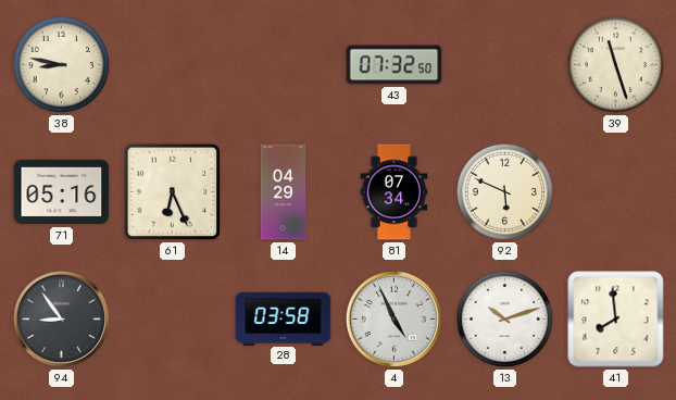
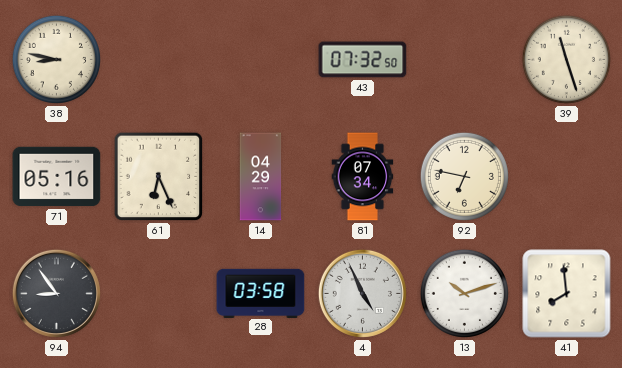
92: 5:49 -> 6:47
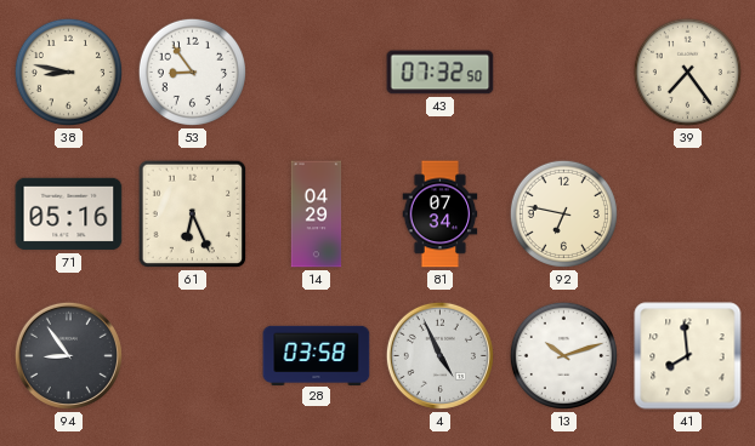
53: none -> 8:54
39: 11:27 -> 7:24
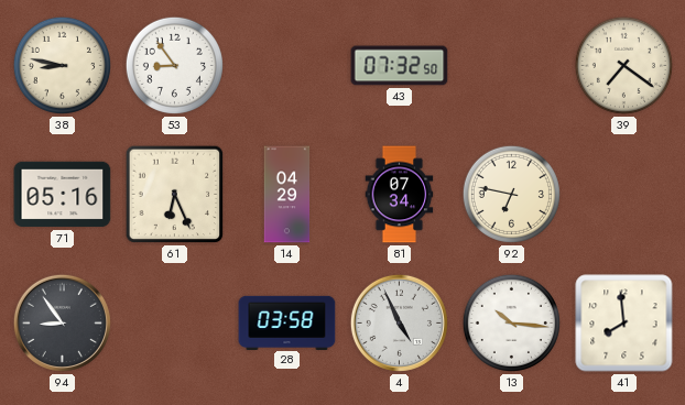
39: 7:24 -> 7:21
13: 10:12 -> 10:16
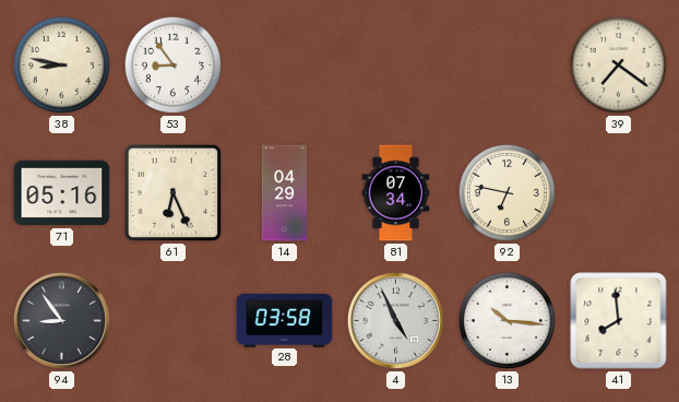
43: 07:32 -> none
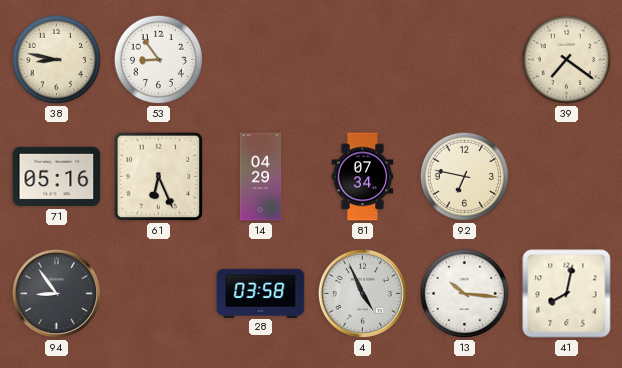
41: 7:59 -> 8:02
